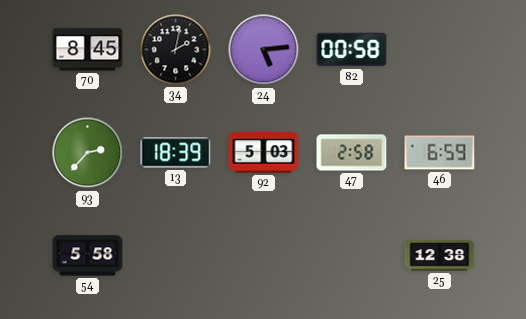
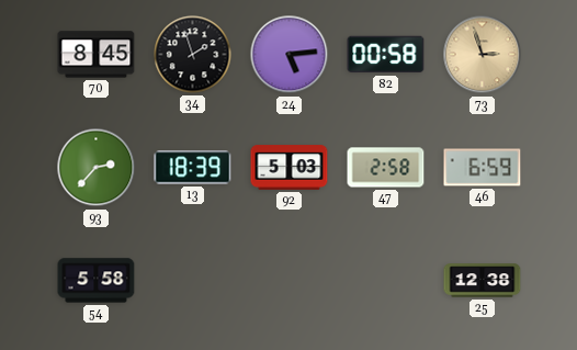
34: 2:02 -> 1:57
73: none -> 2:57
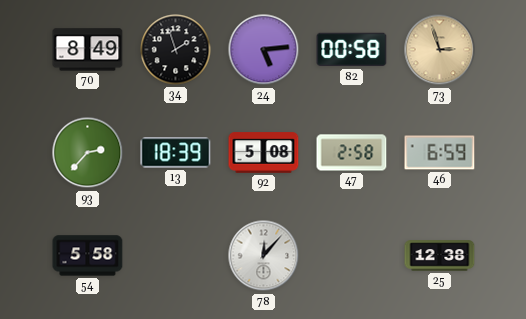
70: 8:45 -> 8:49
92: 5:03 -> 5:08
78: none -> 12:07
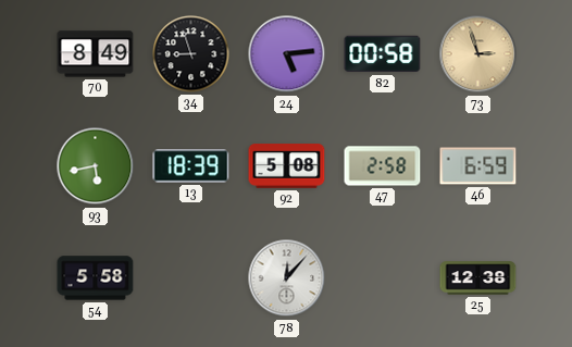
34: 1:57 -> 8:57
93: 2:37 -> 5:43
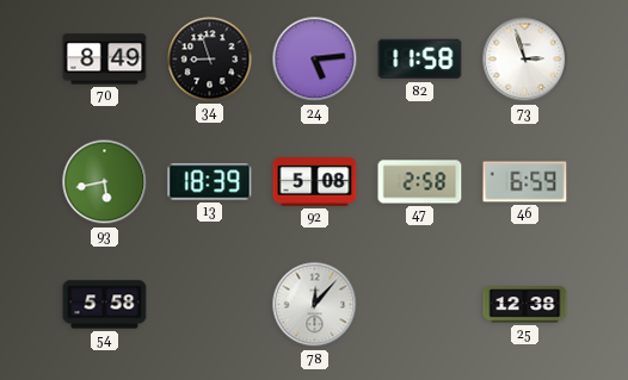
82: 00:58 -> 11:58
73 dial: champagne -> white
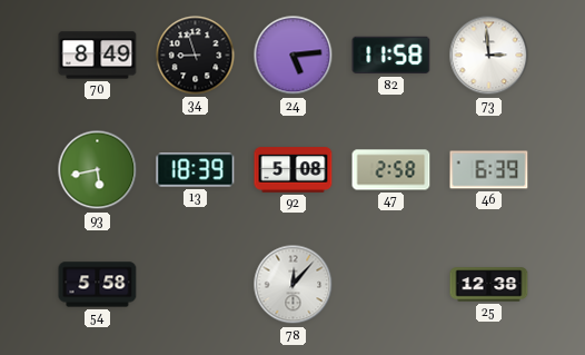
73: 2:57 -> 2:59
46: 6:59 -> 6:39
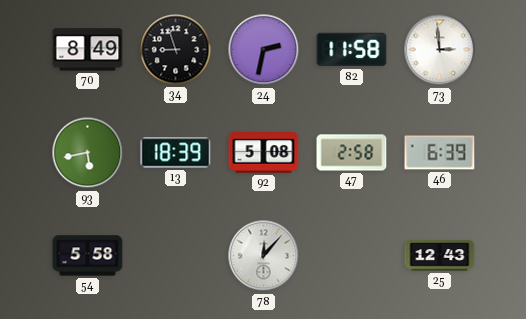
24: 5:14 -> 2:32
25: 12:38 -> 12:43
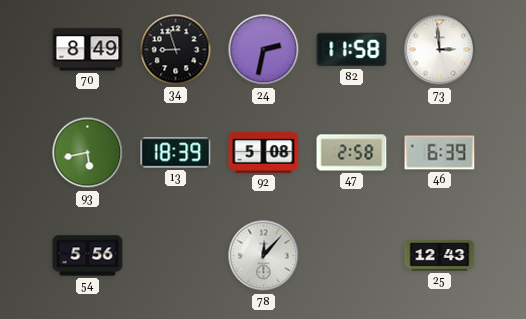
54: 5:58 -> 5:56
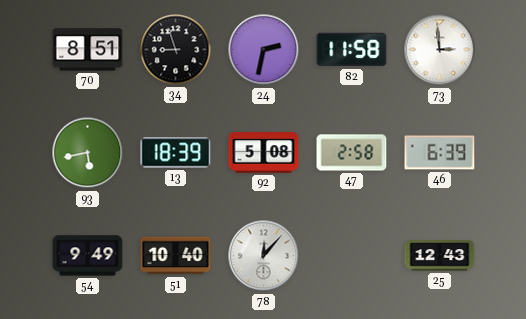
70: 8:49 -> 8:51
54: 5:56 -> 9:49
51: none -> 10:40
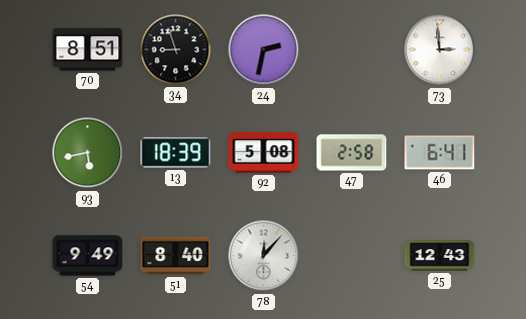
82: 11:58 -> none
46: 6:39 -> 6:41
51: 10:40 -> 8:40
